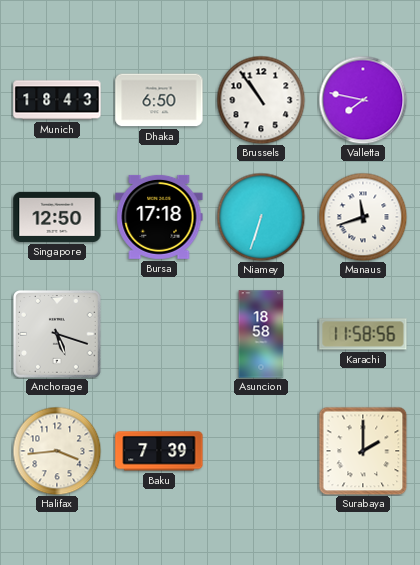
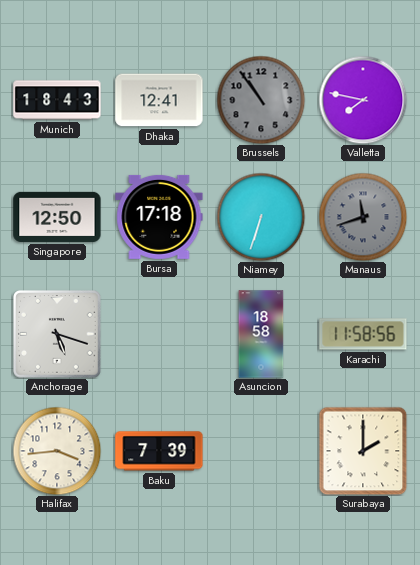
Dhaka: 6:50 -> 12:41
Brussels dial: white -> grey
Manaus dial: white -> grey
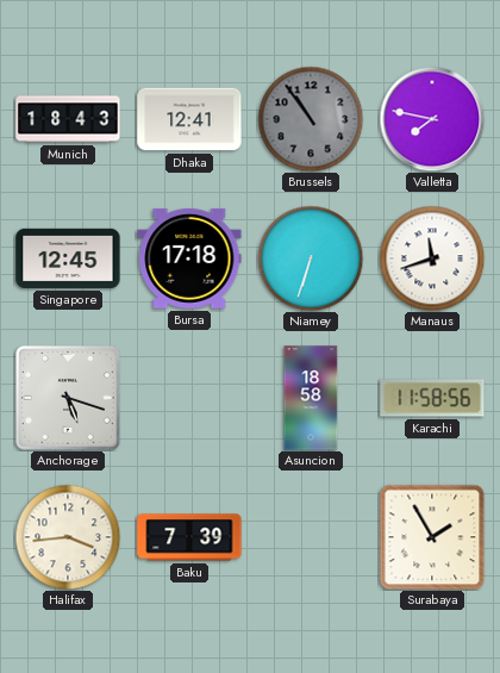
Singapore: 12:50 -> 12:45
Manaus dial: grey -> white
Surabaya: 2:00 -> 1:55
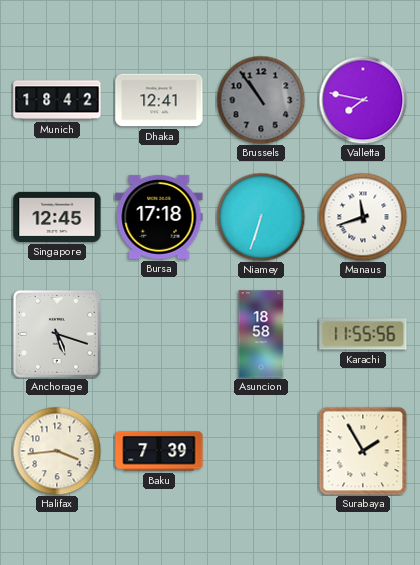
Munich: 18:43 -> 18:42
Karachi: 11:58 -> 11:55
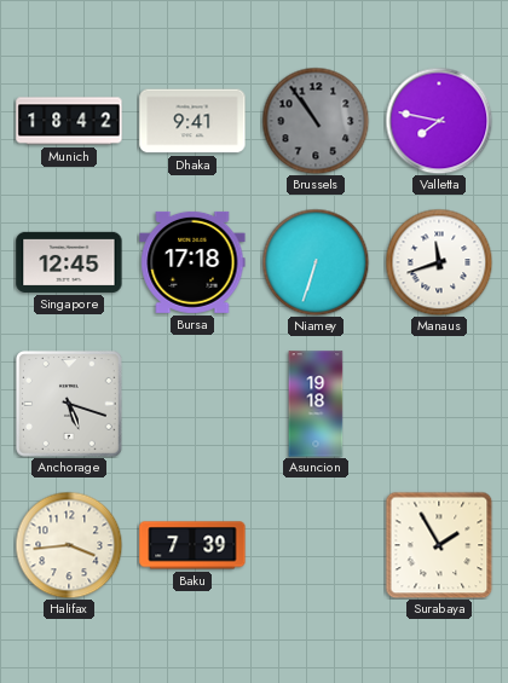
Dhaka: 12:41 -> 9:41
Asuncion: 18:58 -> 19:18
Karachi: 11:55 -> none
